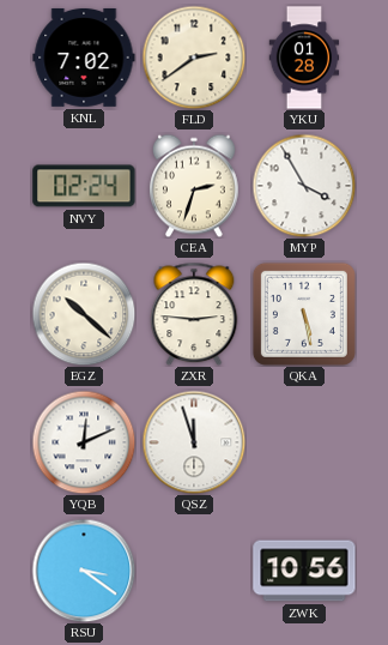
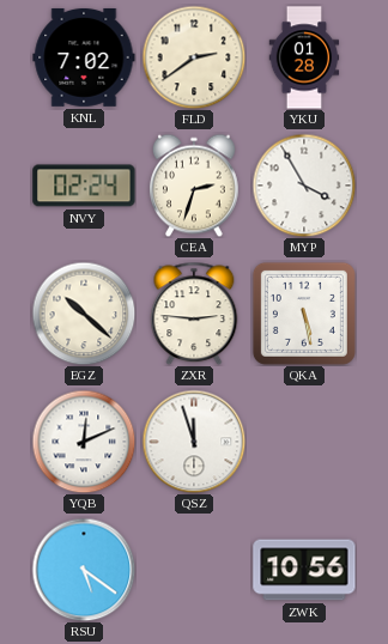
RSU: 3:21 -> 5:21
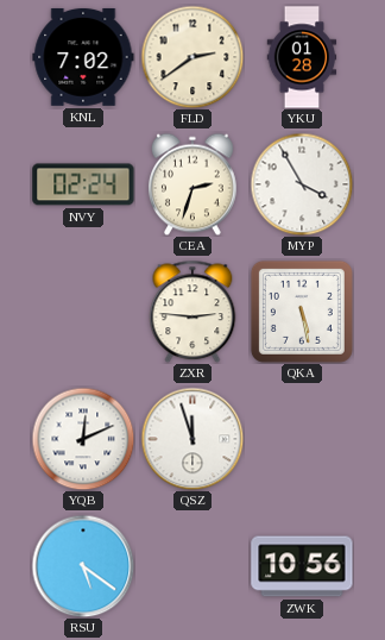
EGZ: 10:22 -> none
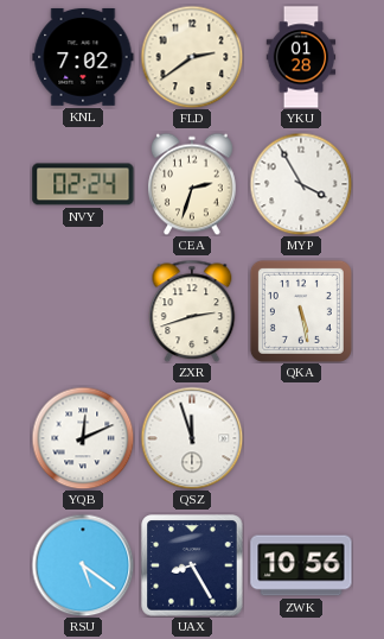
ZXR: 2:46 -> 2:42
UAX: none -> 8:25
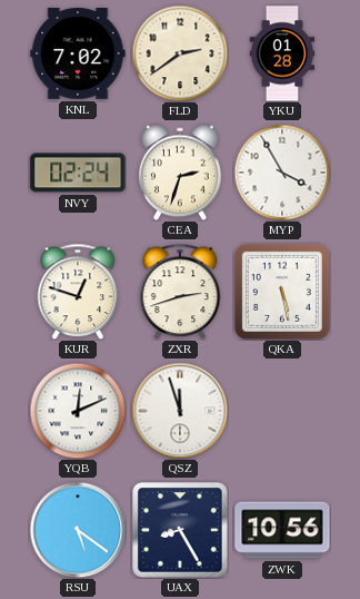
KUR: none -> 12:48
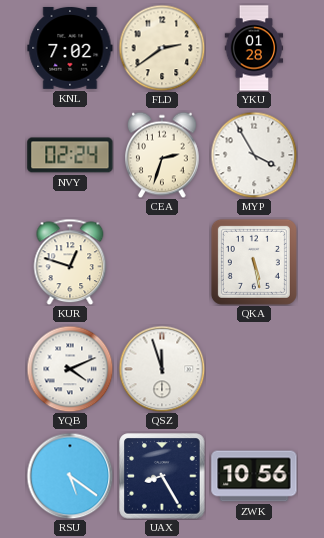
ZXR: 2:42 -> none
YQB: 12:11 -> 4:11
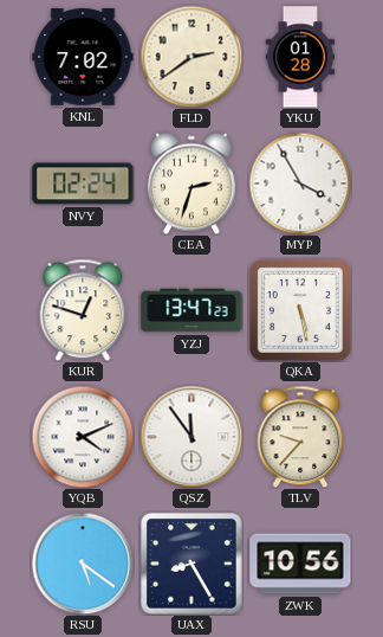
YZJ: none -> 13:47
QSZ: 11:57 -> 11:54
TLV: none -> 9:37
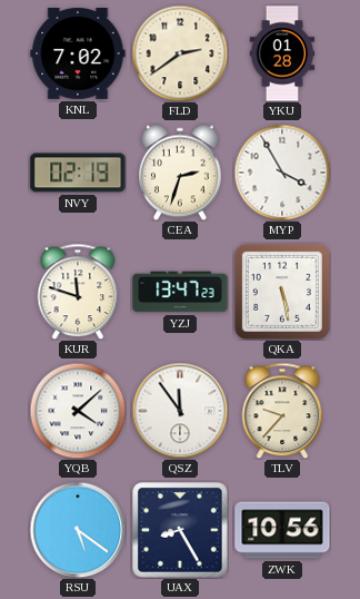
NVY: 02:24 -> 02:19
KUR: 12:48 -> 11:48
YQB: 4:11 -> 4:08
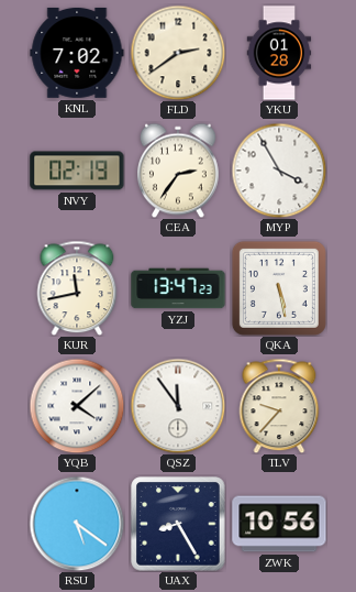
CEA: 2:33 -> 2:36
KUR: 11:48 -> 11:43
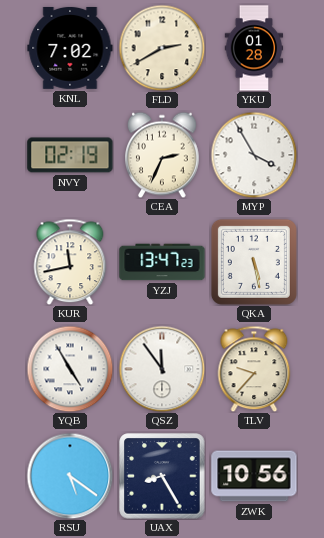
FLD: 2:39 -> 2:40
CEA: 2:36 -> 2:34
YQB: 4:08 -> 4:55
